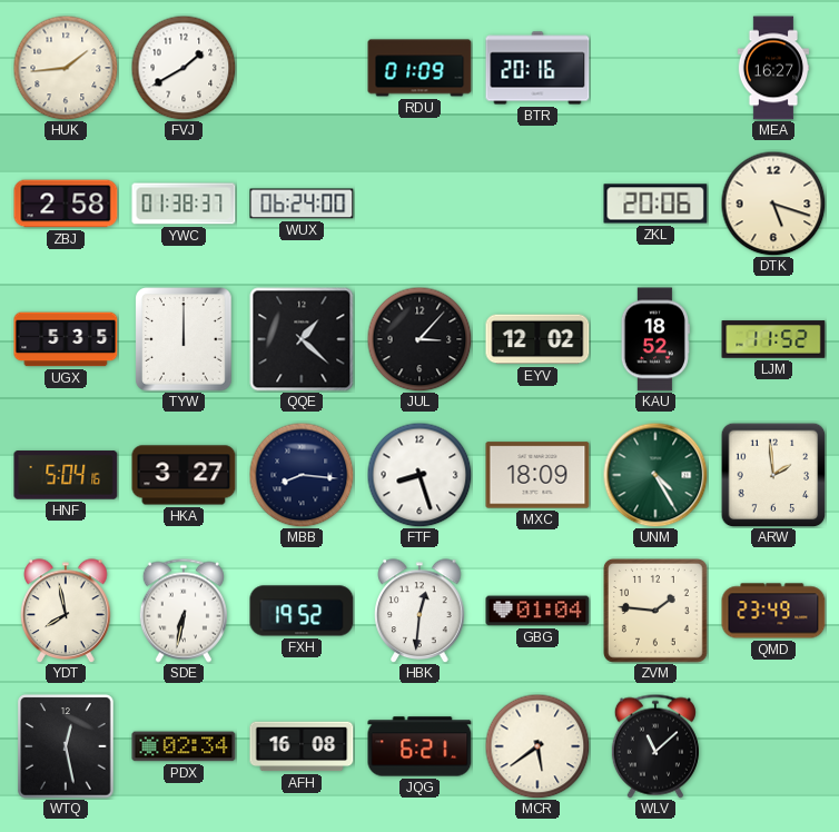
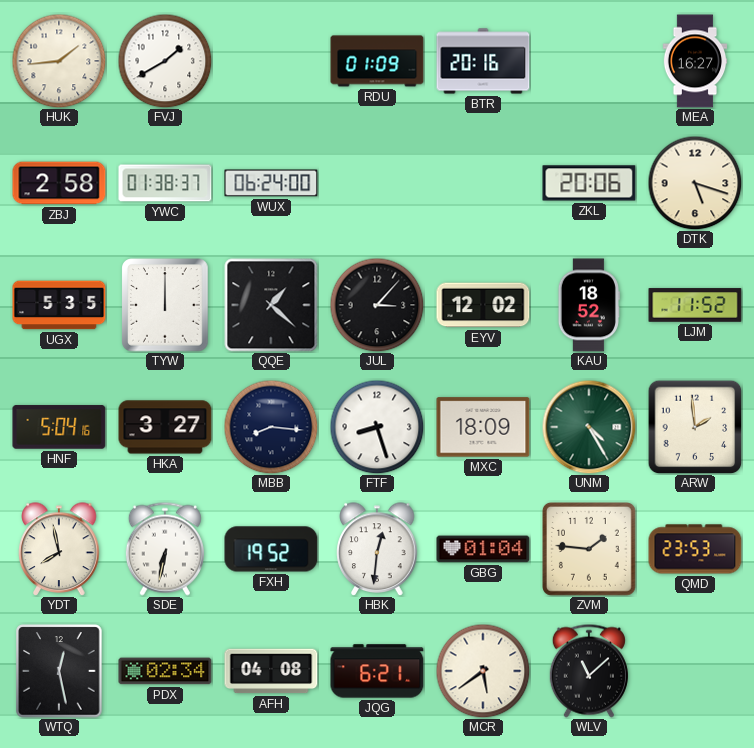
QMD: 23:49 -> 23:53
AFH: 16:08 -> 04:08
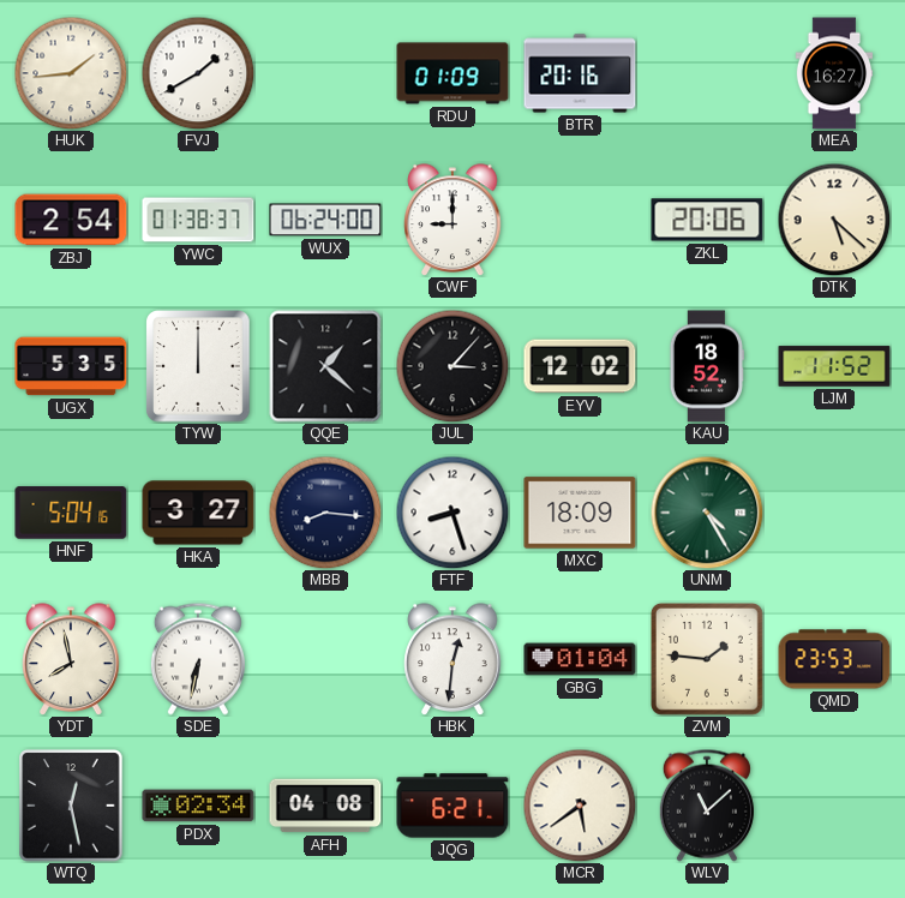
ZBJ: 2:58 -> 2:54
CWF: none -> 9:00
DTK: 5:18 -> 5:22
ARW: 1:59 -> none
FXH: 19:52 -> none
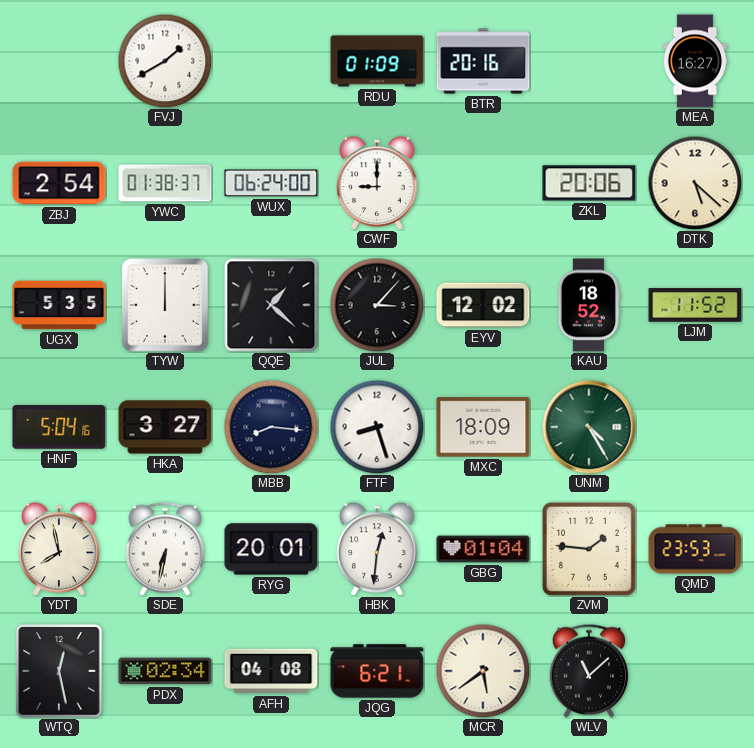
HUK: 1:44 -> none
RYG: none -> 20:01
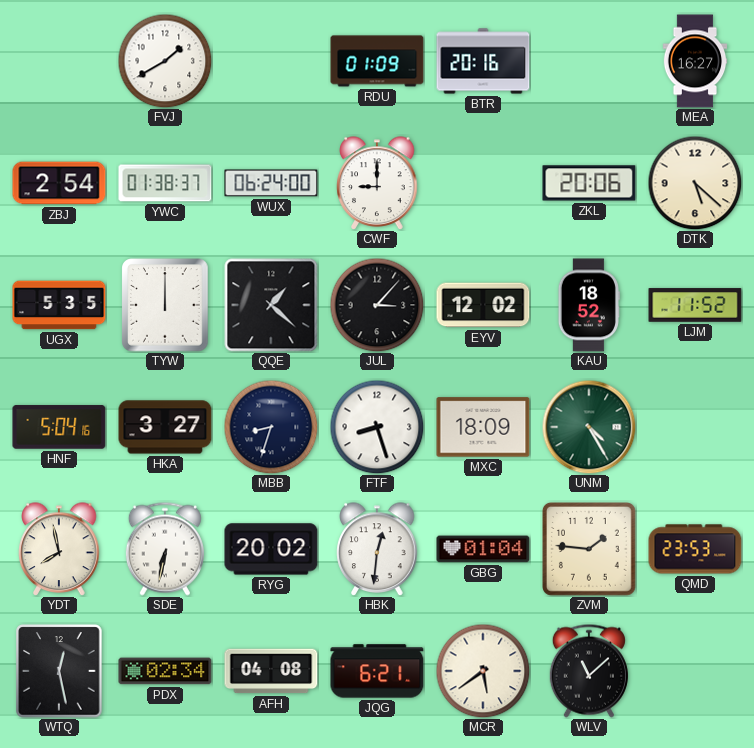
MBB: 8:16 -> 8:33
RYG: 20:01 -> 20:02
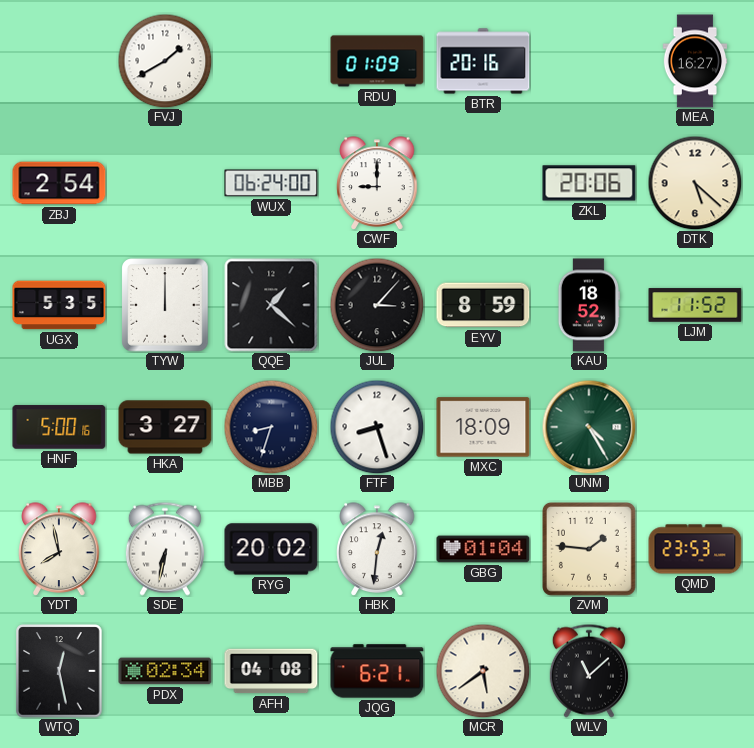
YWC: 01:38 -> none
EYV: 12:02 -> 8:59
HNF: 5:04 -> 5:00
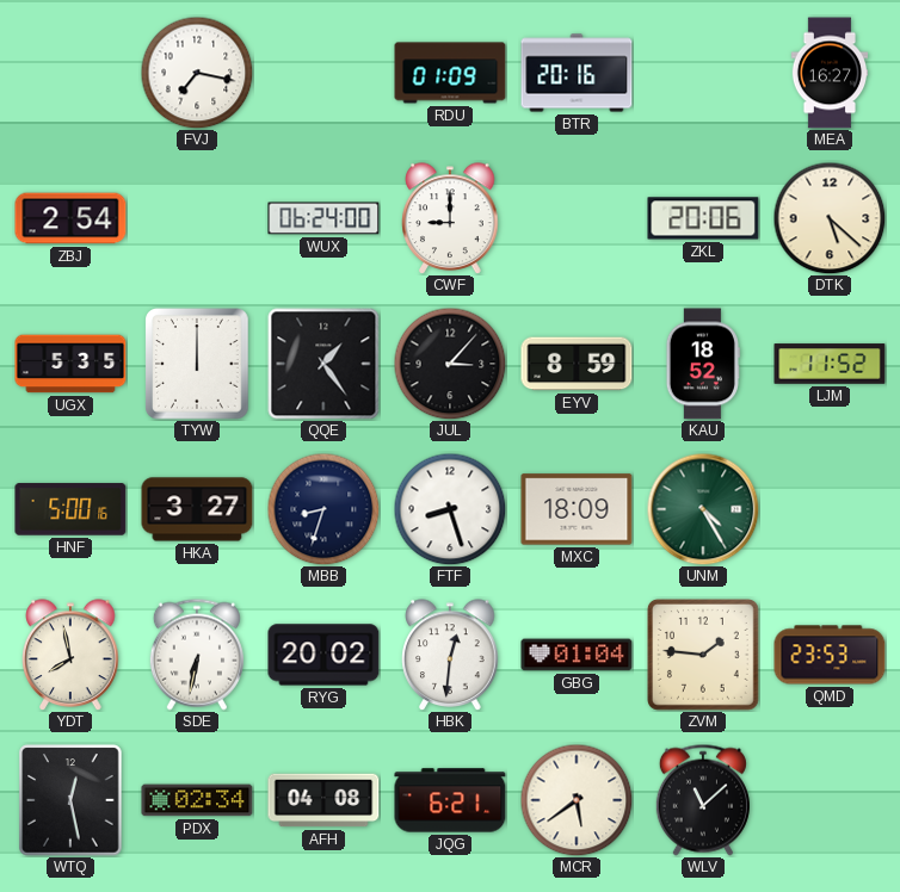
FVJ: 1:40 -> 7:17
QQE: 1:22 -> 1:24
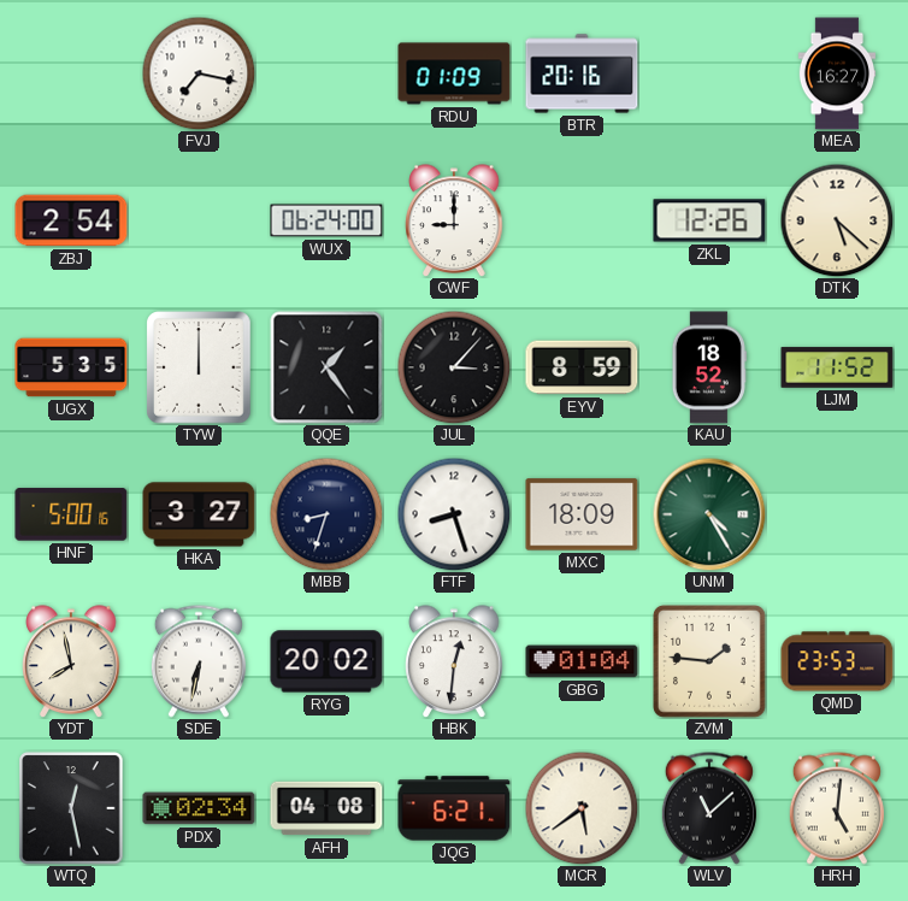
ZKL: 20:06 -> 12:26
HRH: none -> 5:01
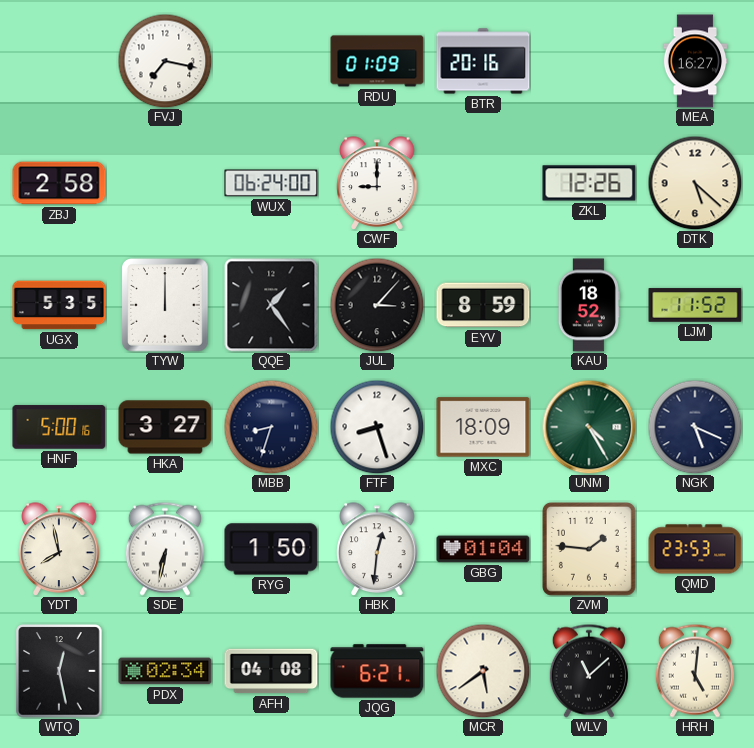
ZBJ: 2:54 -> 2:58
NGK: none -> 5:19
RYG: 20:02 -> 1:50
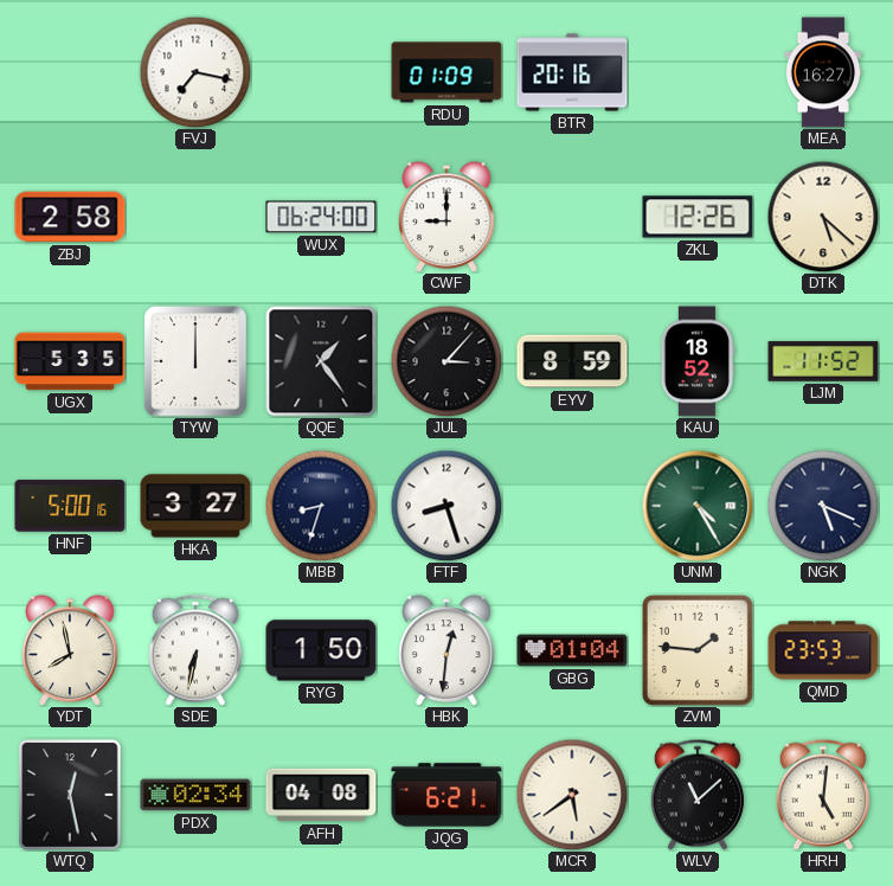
MXC: 18:09 -> none
